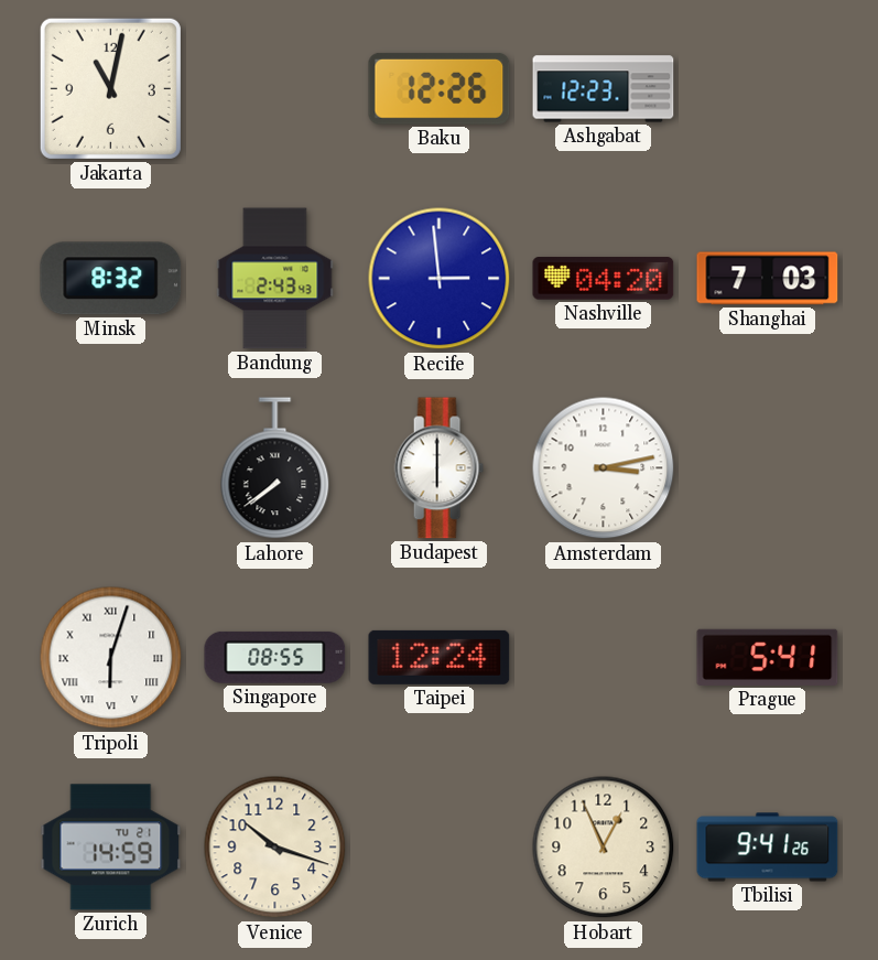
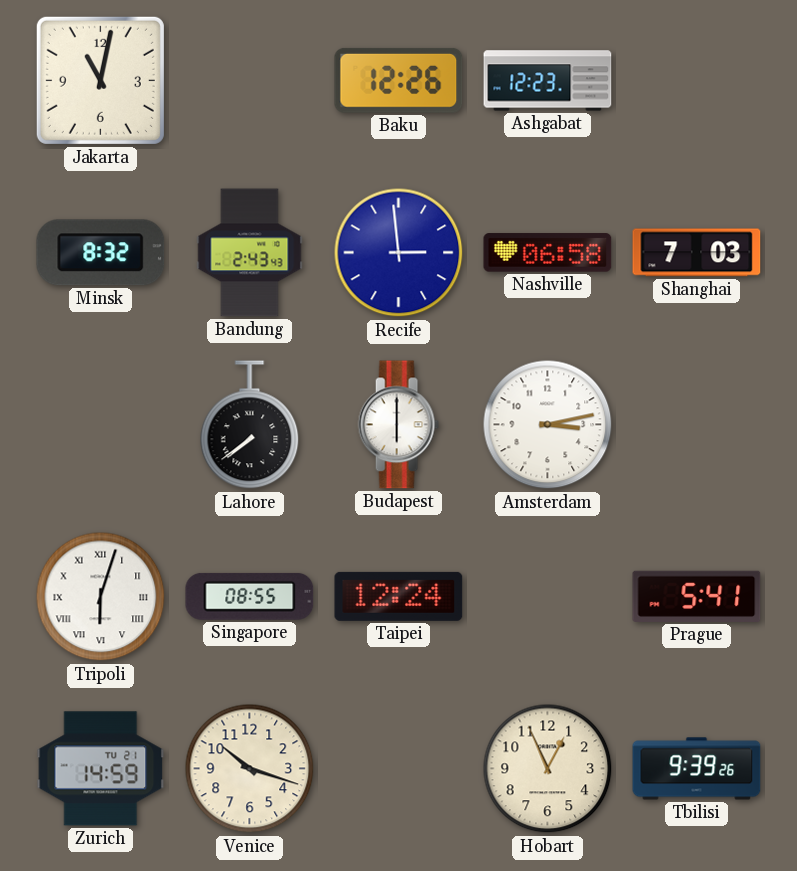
Nashville: 04:20 -> 06:58
Tbilisi: 9:41 -> 9:39
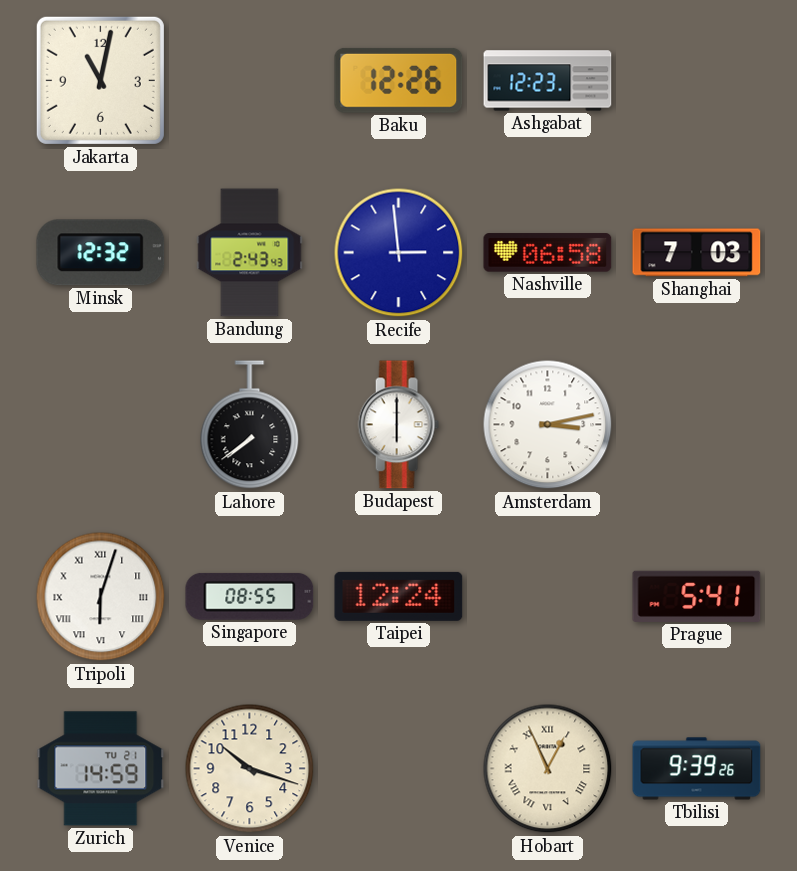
Minsk: 8:32 -> 12:32
Hobart numerals: Arabic -> Roman
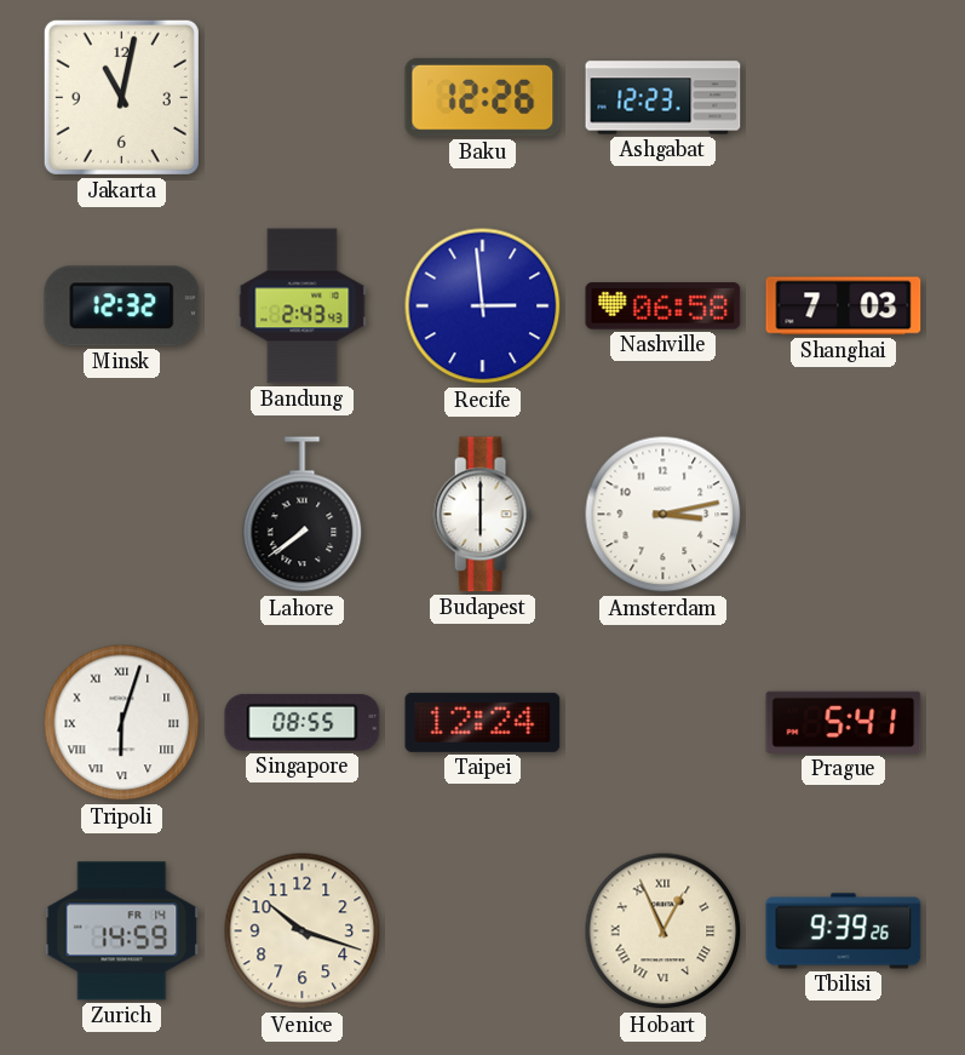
Zurich date: TU 21 -> FR 14
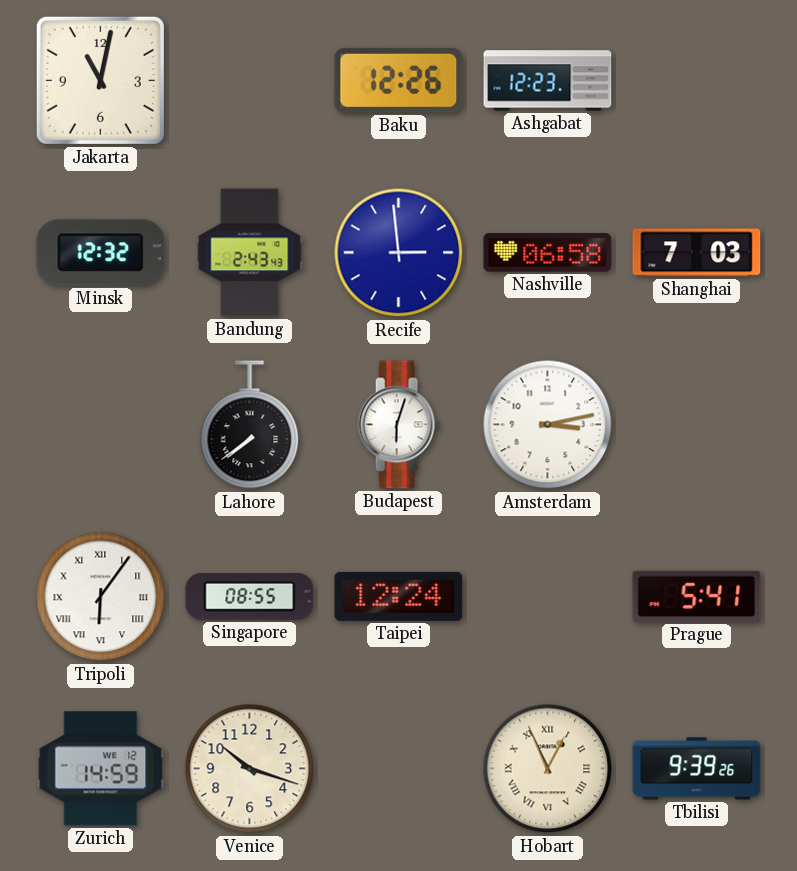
Budapest: 6:00 -> 6:03
Tripoli: 6:03 -> 6:06
Zurich date: FR 14 -> WE 12
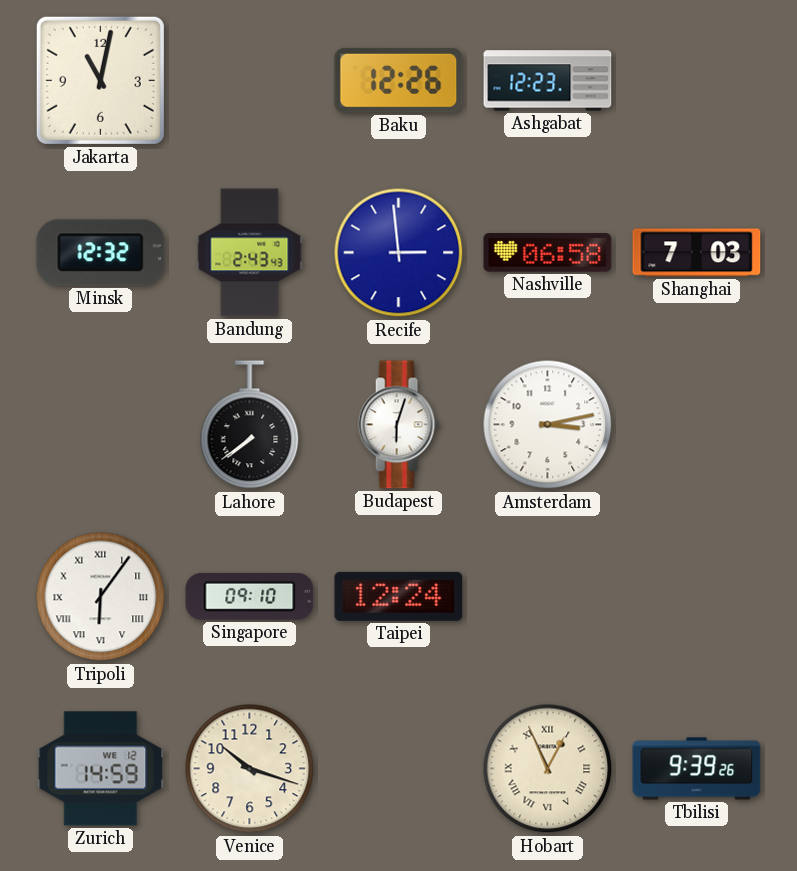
Singapore: 08:55 -> 09:10
Prague: 5:41 -> none
